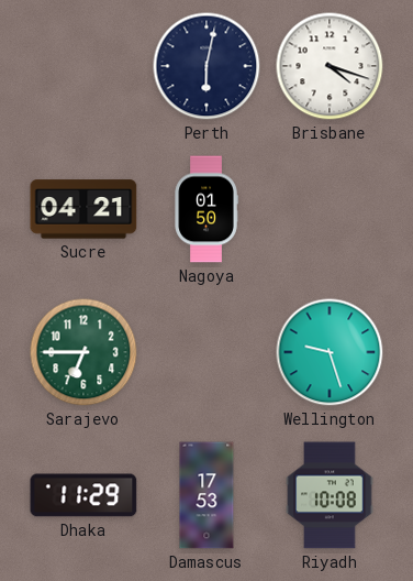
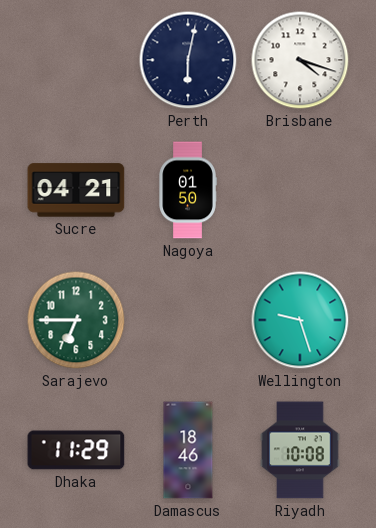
Damascus: 17:53 -> 18:46
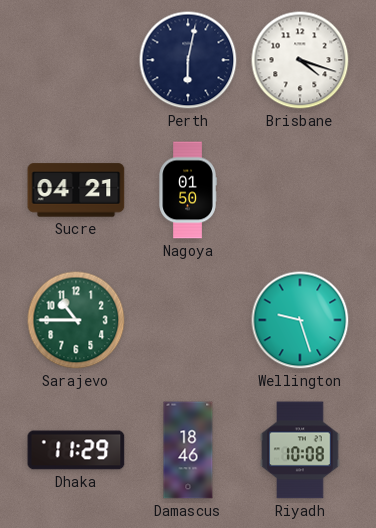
Sarajevo: 6:45 -> 10:45
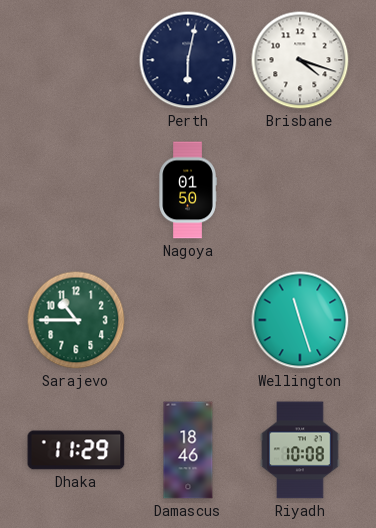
Sucre: 04:21 -> none
Wellington: 9:27 -> 11:27
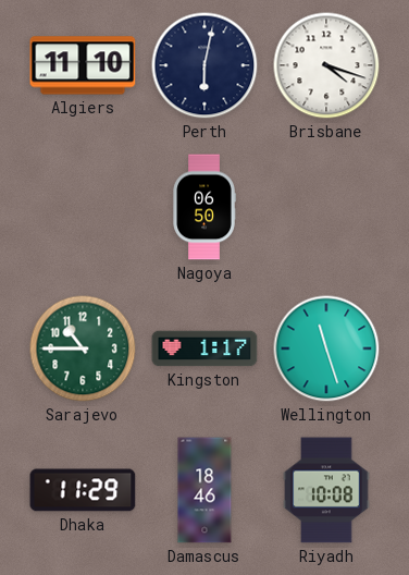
Algiers: none -> 11:10
Nagoya: 01:50 -> 06:50
Kingston: none -> 1:17
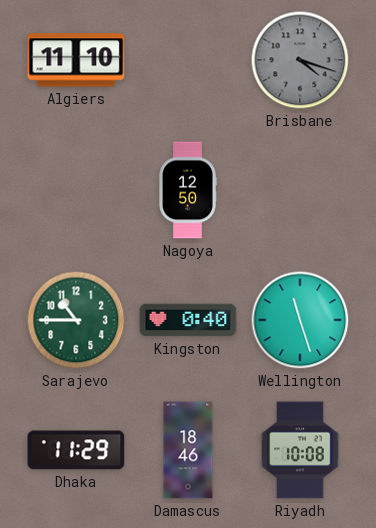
Perth: 6:02 -> none
Brisbane dial: white -> grey
Nagoya: 06:50 -> 12:50
Kingston: 1:17 -> 0:40
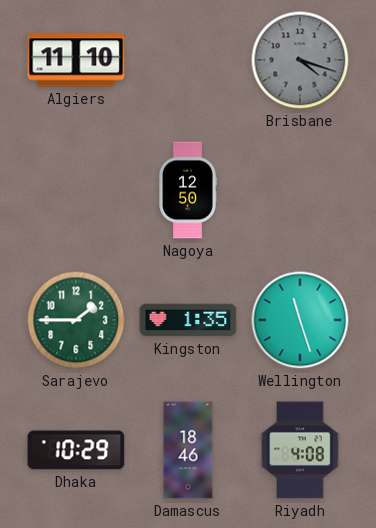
Sarajevo: 10:45 -> 1:45
Kingston: 0:40 -> 1:35
Dhaka: 11:29 -> 10:29
Riyadh: 10:08 -> 4:08
